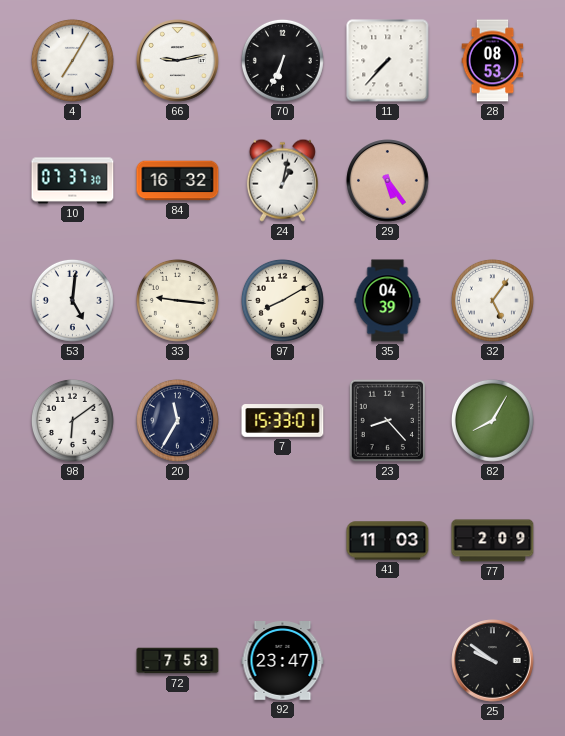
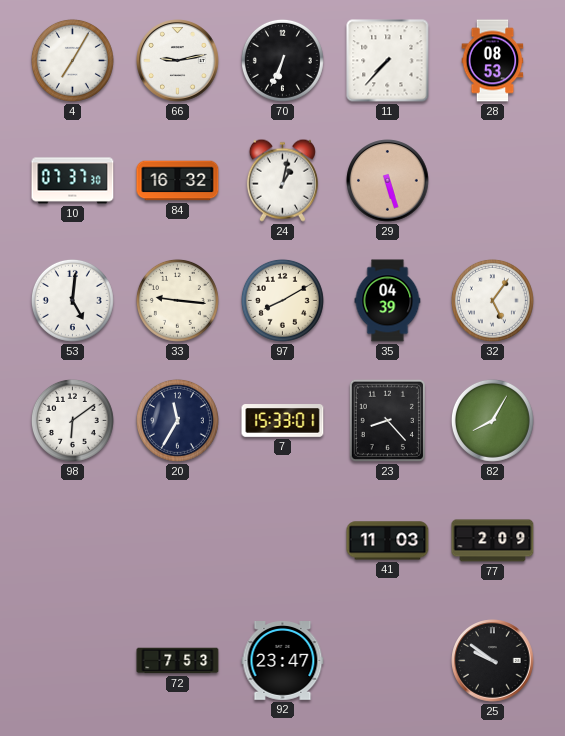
29: 5:24 -> 5:27
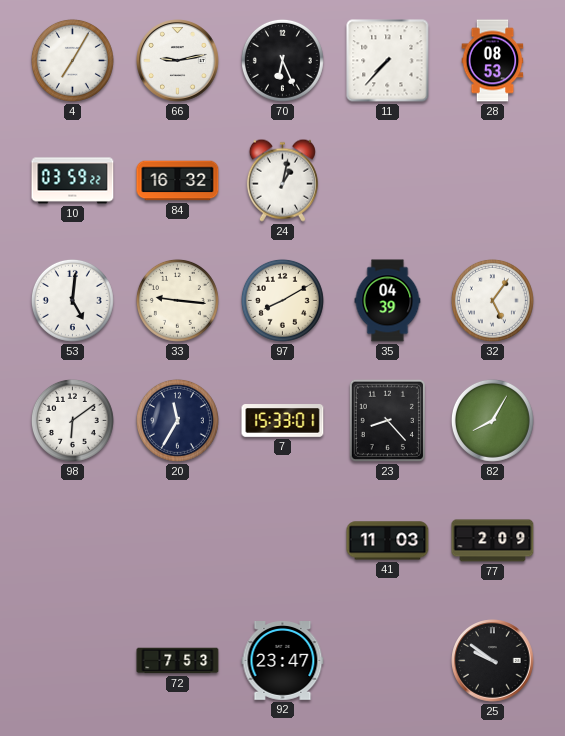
70: 6:34 -> 6:26
10: 07:37 -> 03:59
29: 5:27 -> none
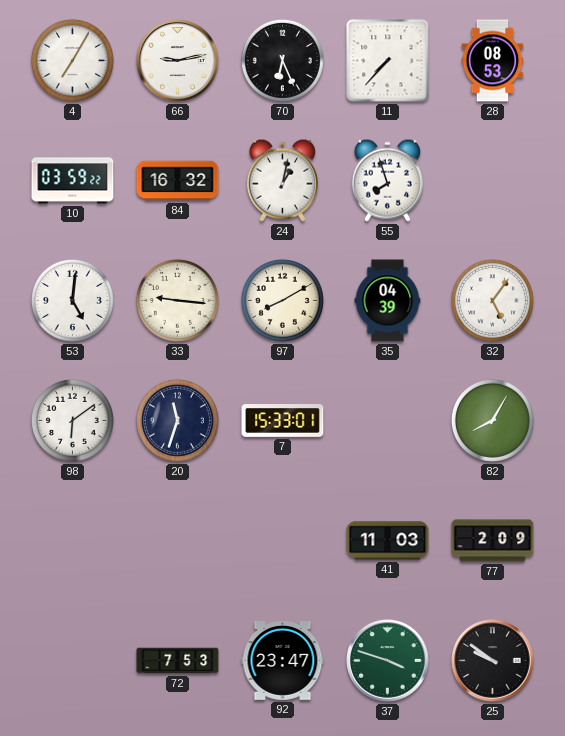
55: none -> 7:57
20: 11:35 -> 11:33
23: 8:23 -> none
37: none -> 3:48
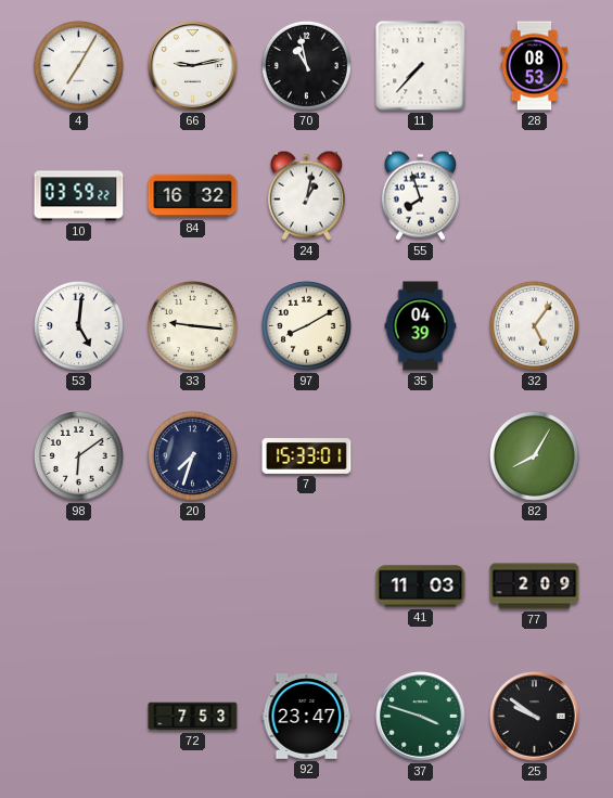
70: 6:26 -> 10:58
20: 11:33 -> 7:33
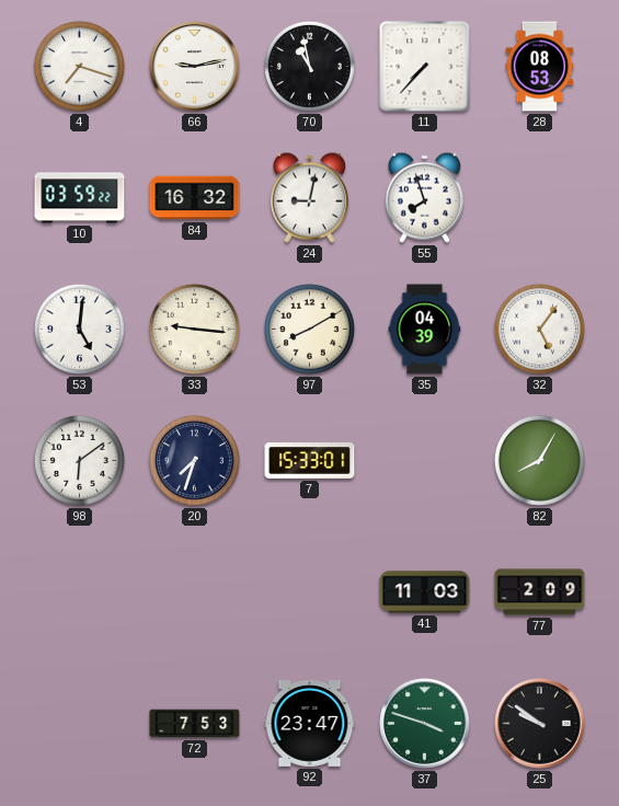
4: 7:05 -> 7:18
24: 1:02 -> 9:02
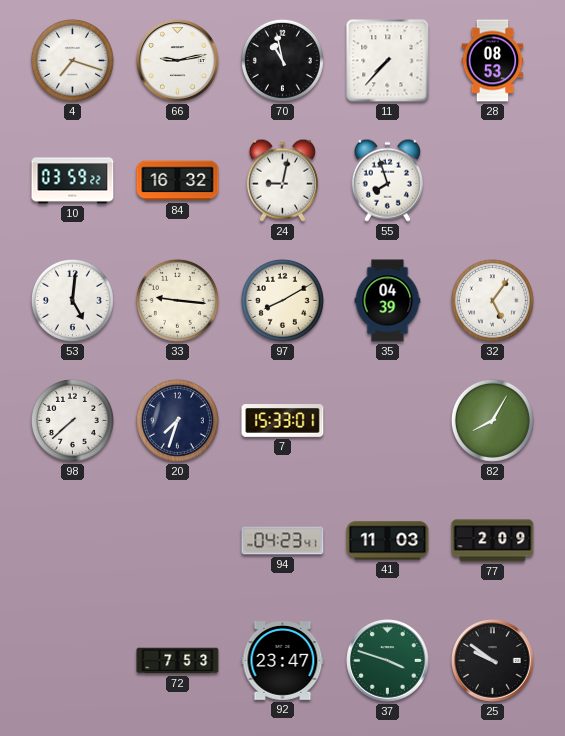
98: 6:09 -> 7:38
94: none -> 04:23
